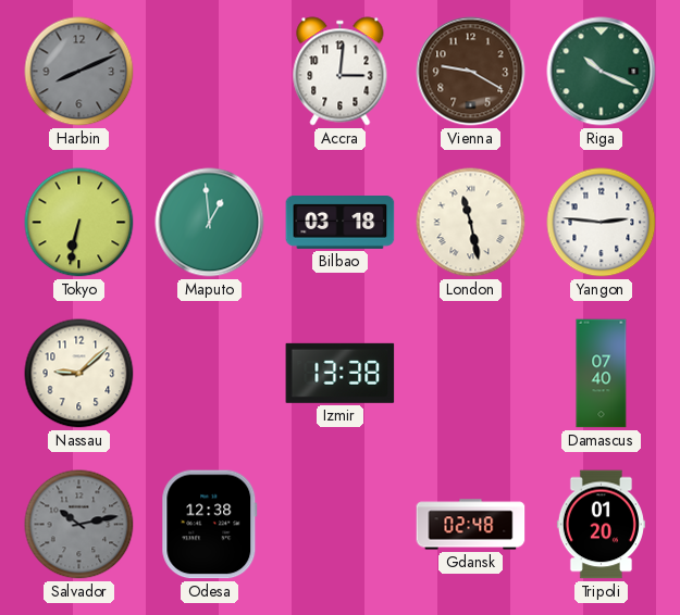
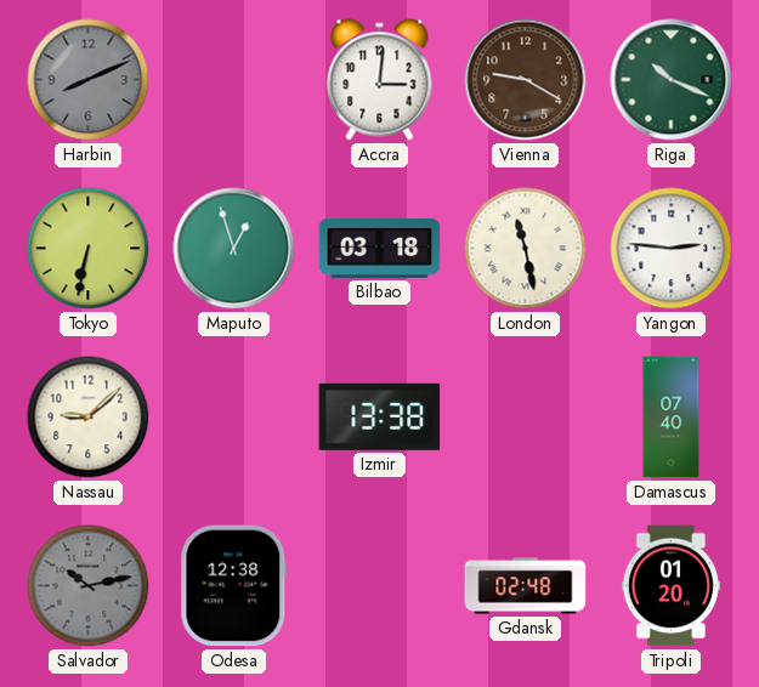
Maputo: 12:59 -> 12:57
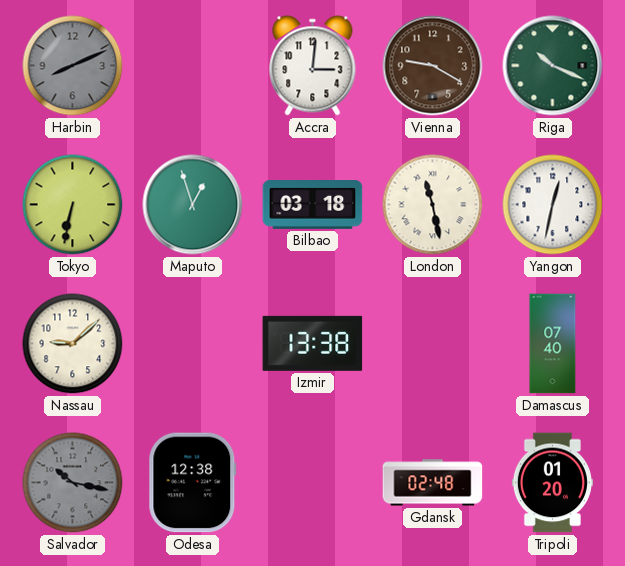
Yangon: 2:46 -> 12:32
Salvador: 10:13 -> 10:17
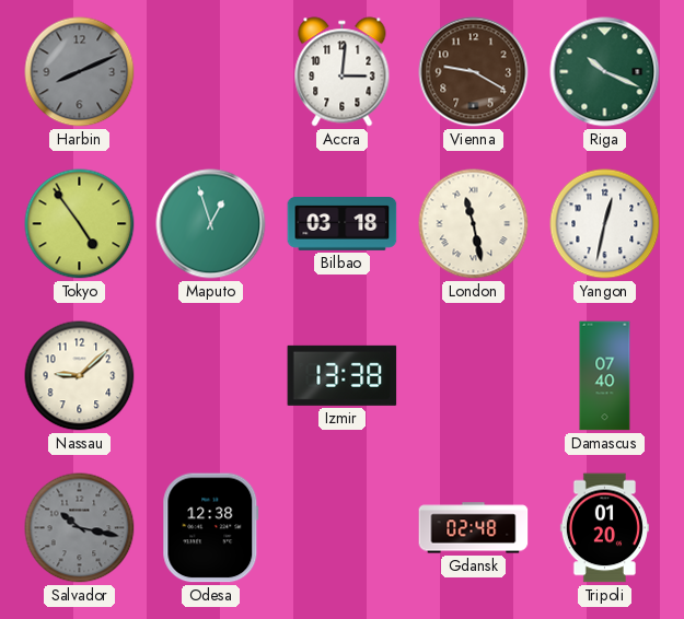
Tokyo: 6:32 -> 4:54
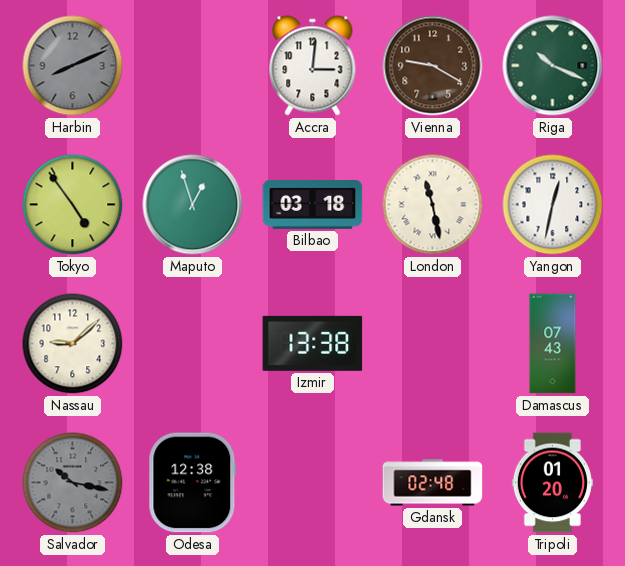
Damascus: 07:40 -> 07:43
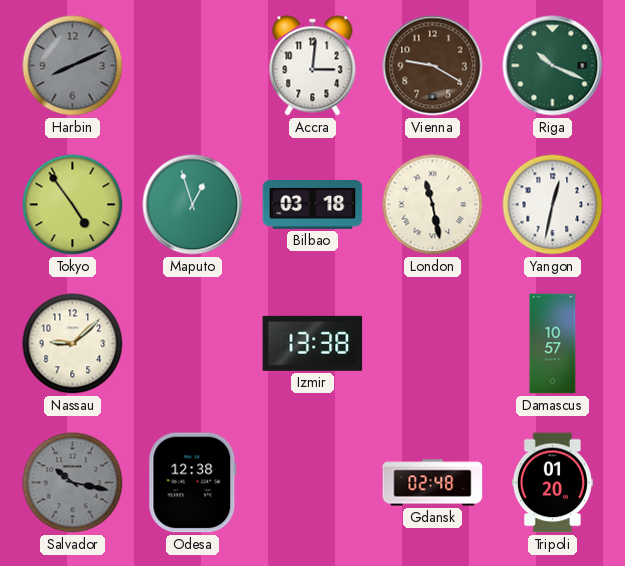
Damascus: 07:43 -> 10:57
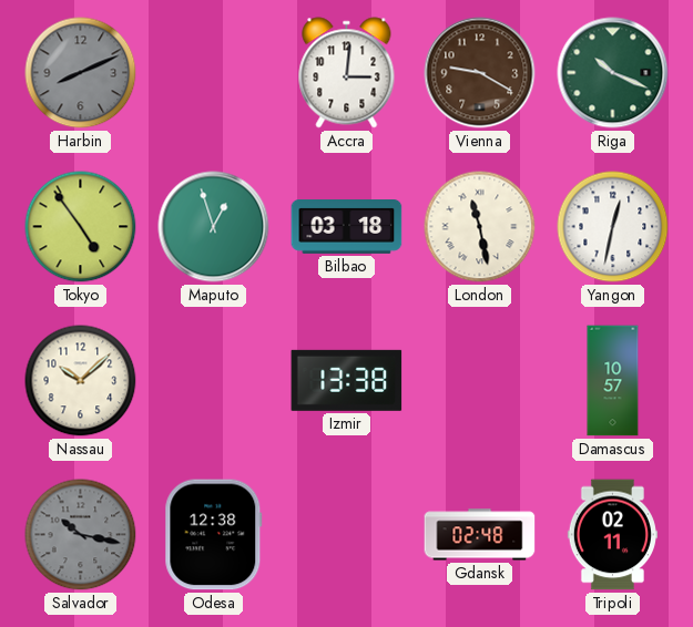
Nassau: 9:08 -> 10:08
Tripoli: 01:20 -> 02:11
